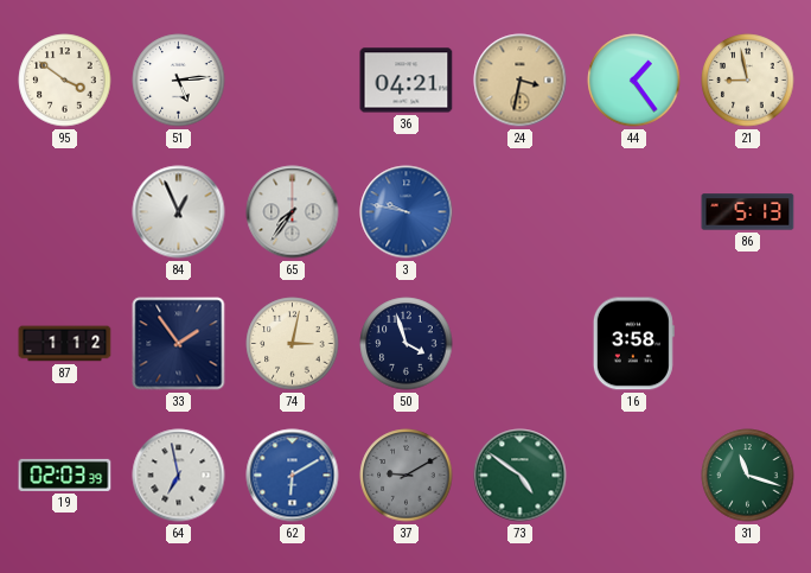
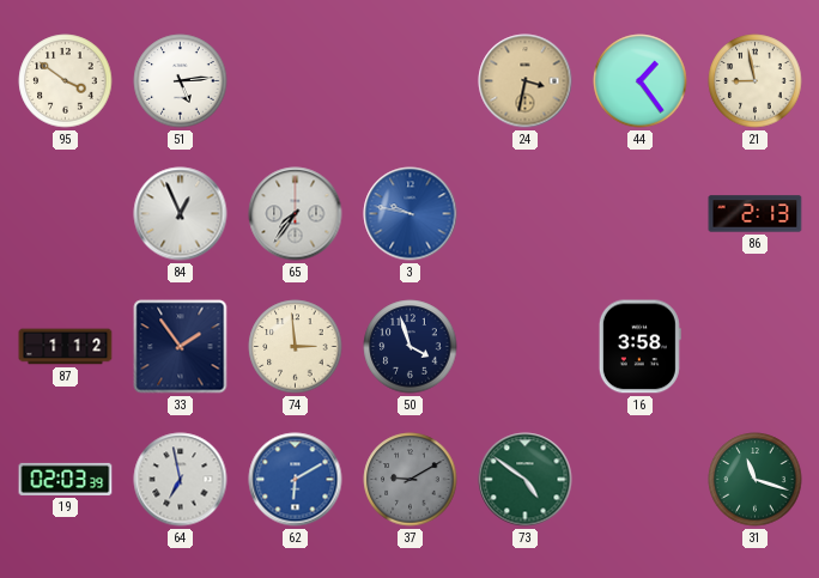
36: 04:21 -> none
86: 5:13 -> 2:13
74: 3:02 -> 2:59
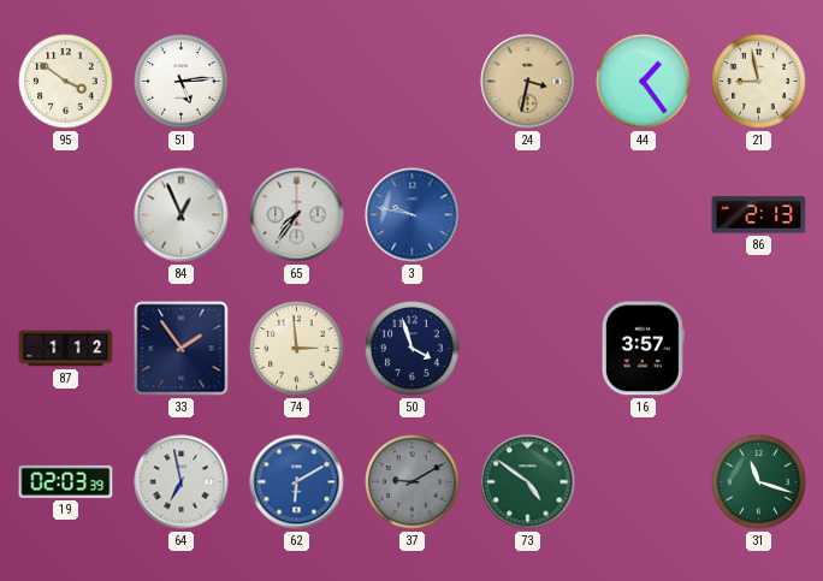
16: 3:58 -> 3:57
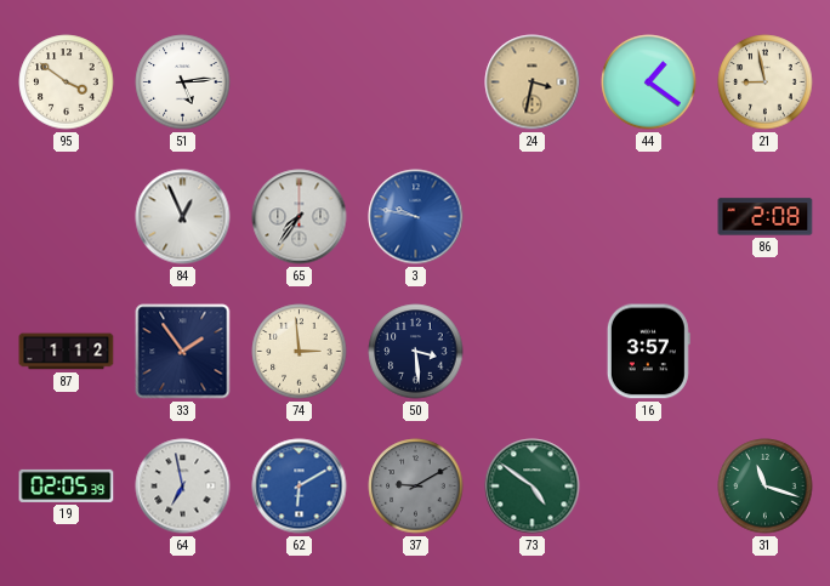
44: 1:24 -> 1:21
86: 2:13 -> 2:08
50: 3:57 -> 3:29
19: 02:03 -> 02:05
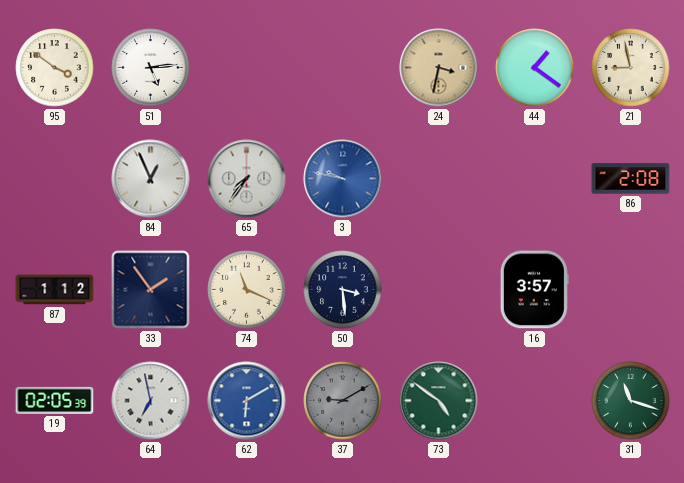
74: 2:59 -> 11:19
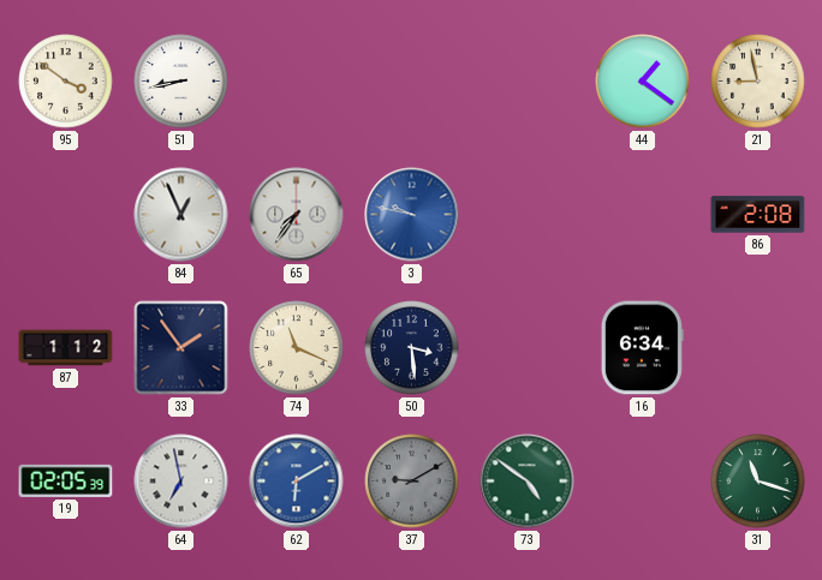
51: 5:14 -> 8:43
24: 3:32 -> none
16: 3:57 -> 6:34
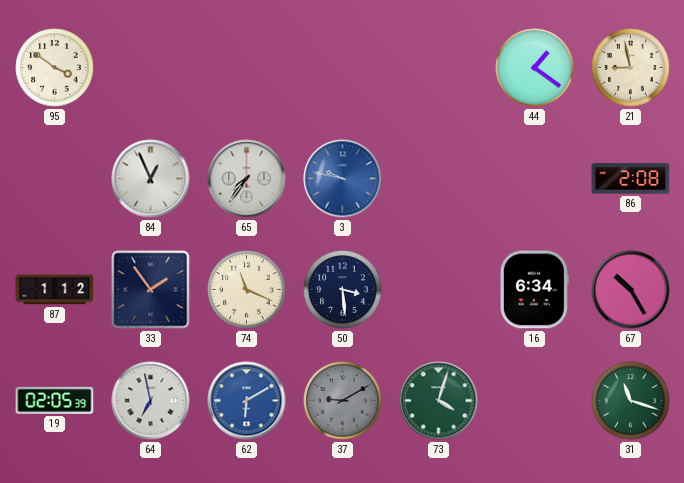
51: 8:43 -> none
67: none -> 10:25
73: 4:51 -> 4:03
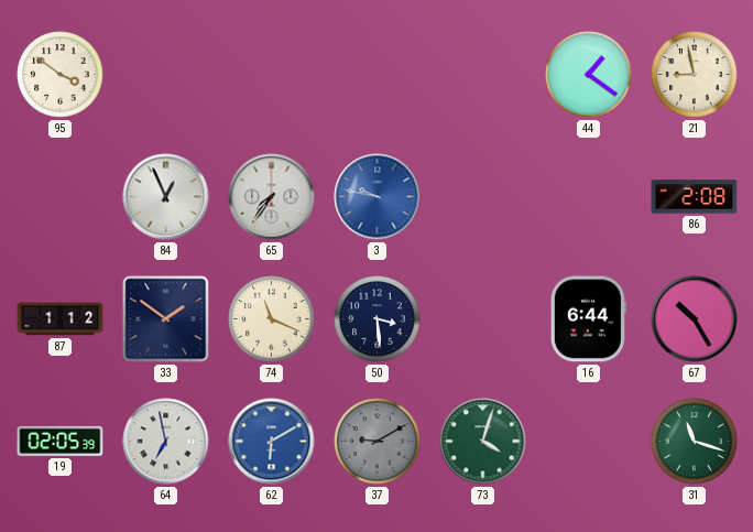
33: 1:54 -> 1:51
16: 6:34 -> 6:44
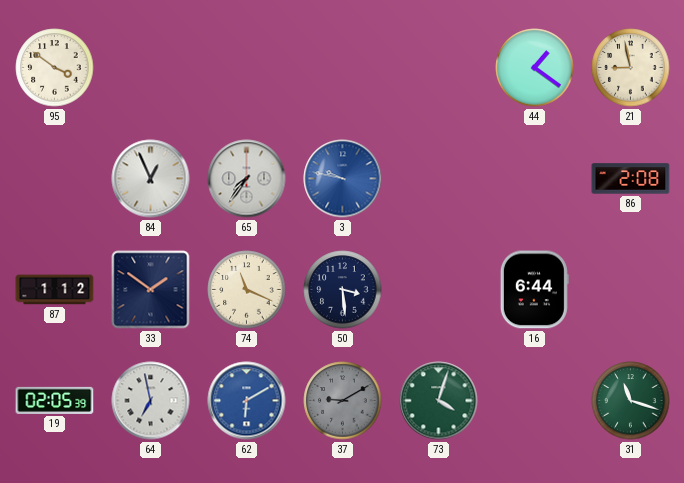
67: 10:25 -> none
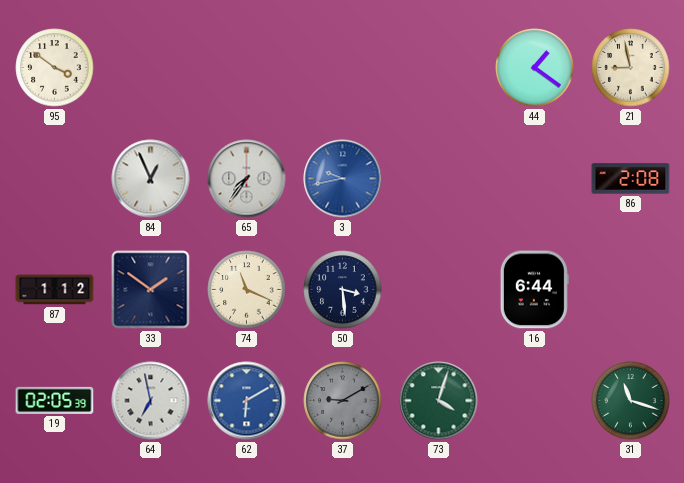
3: 9:47 -> 9:43
